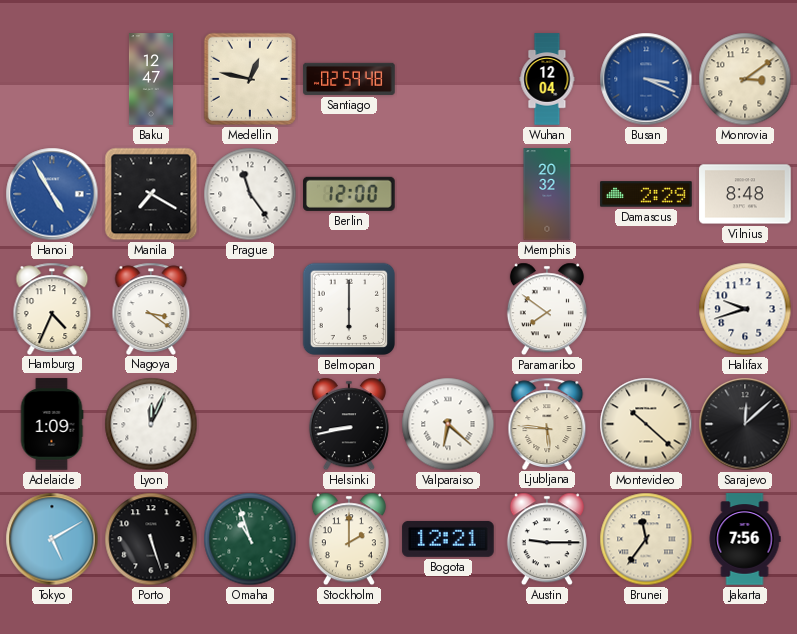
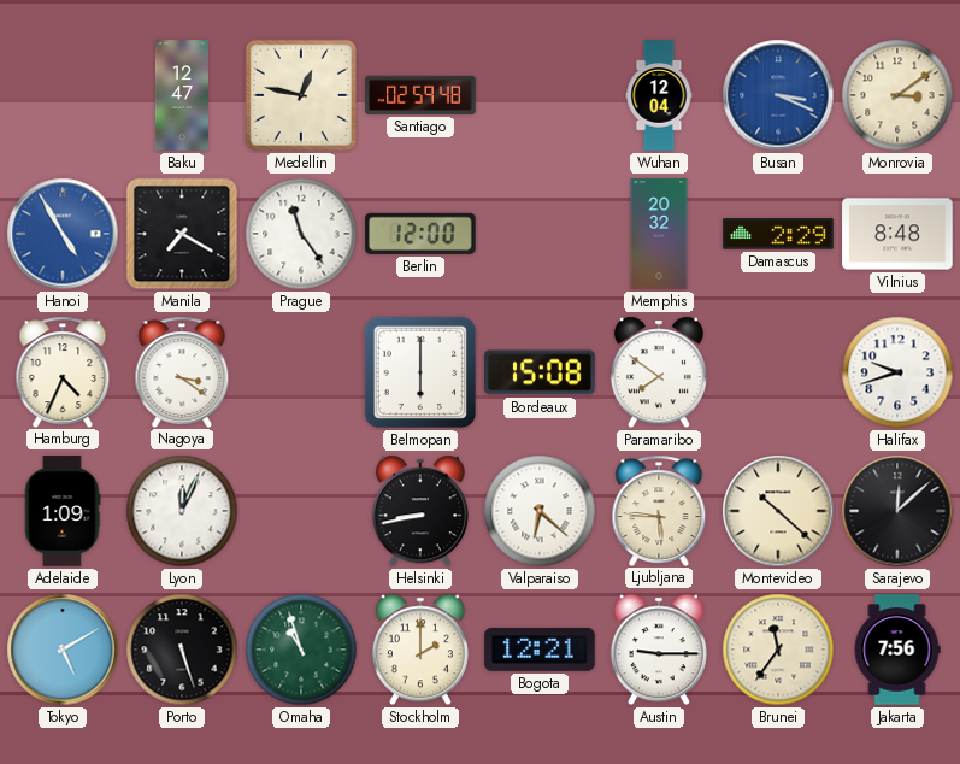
Bordeaux: none -> 15:08
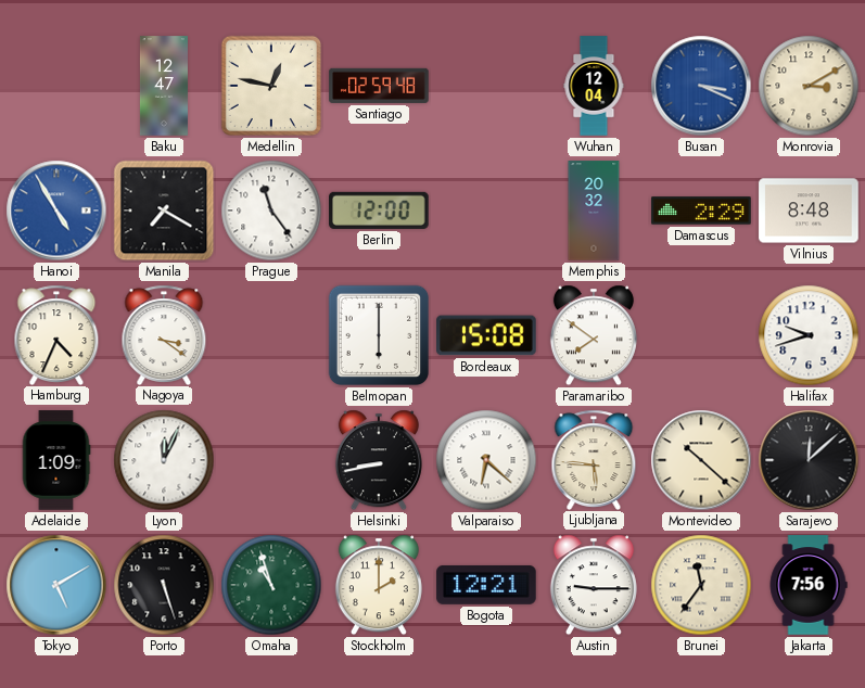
Monrovia: 3:09 -> 3:10
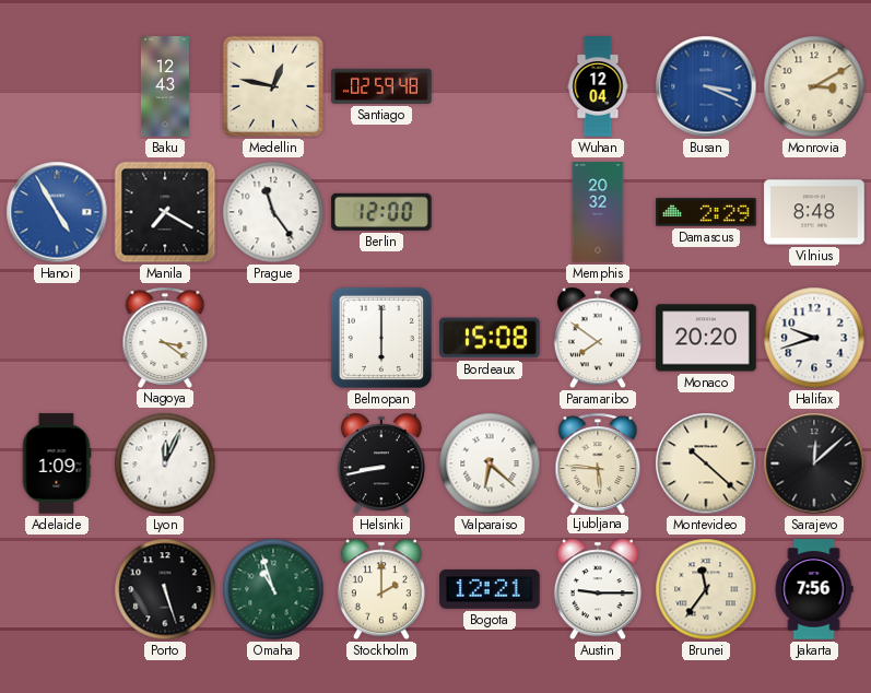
Baku: 12:47 -> 12:43
Hamburg: 4:34 -> none
Monaco: none -> 20:20
Tokyo: 5:10 -> none
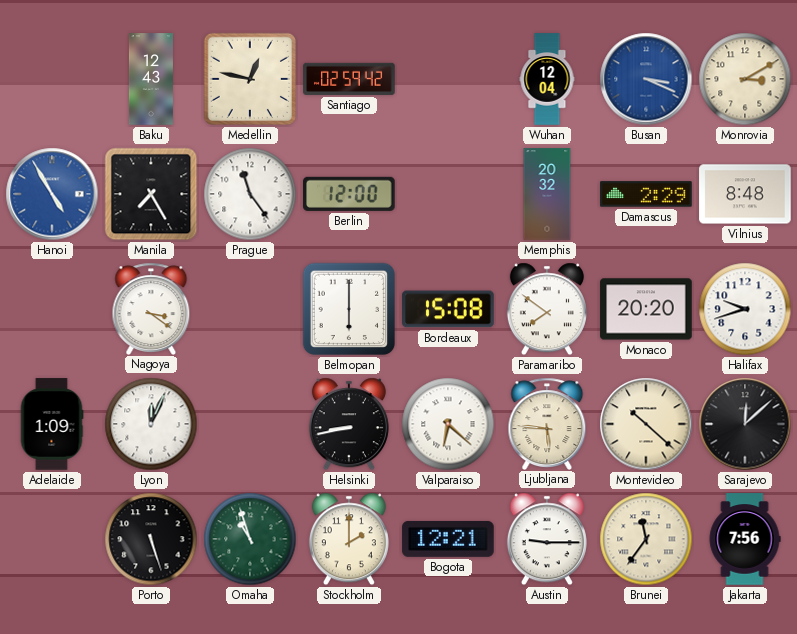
Santiago: 02:59:48 -> 02:59:42
Manila: 7:20 -> 7:25
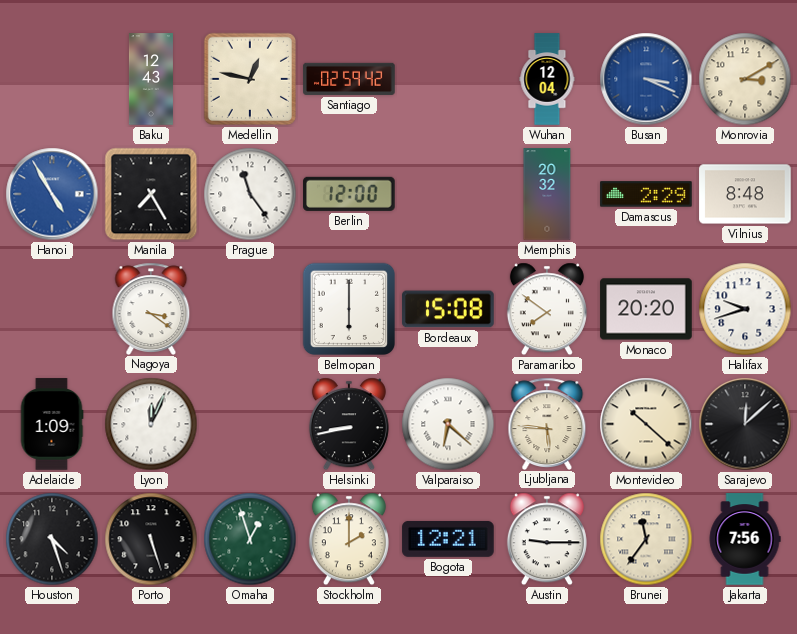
Houston: none -> 4:27
Omaha: 10:57 -> 12:57
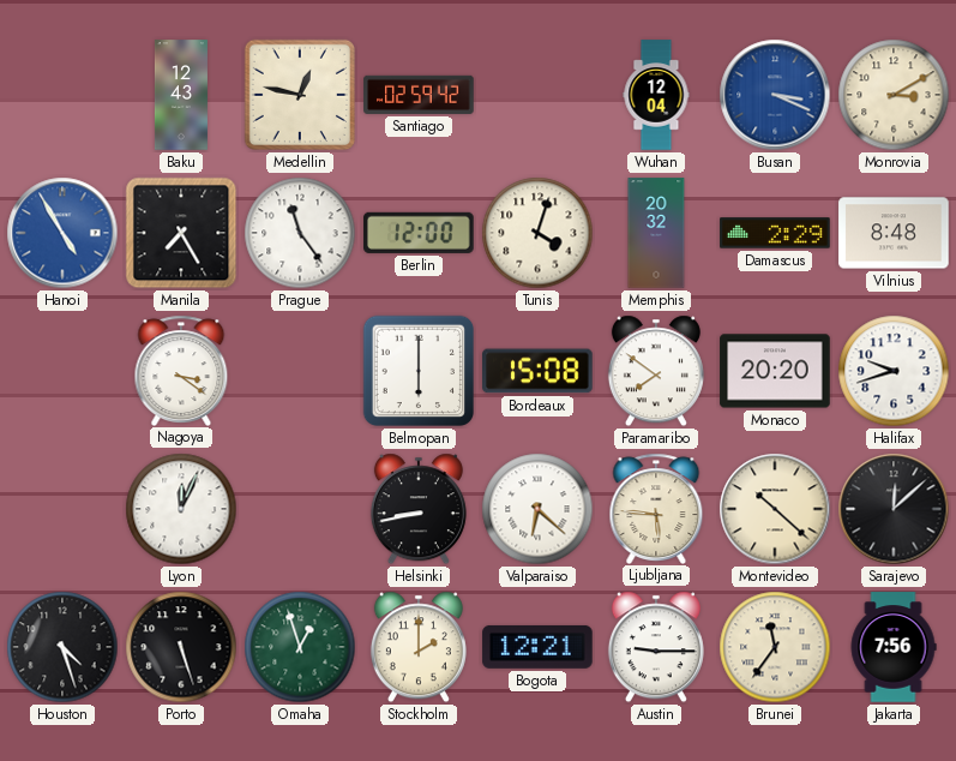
Tunis: none -> 4:03
Adelaide: 1:09 -> none
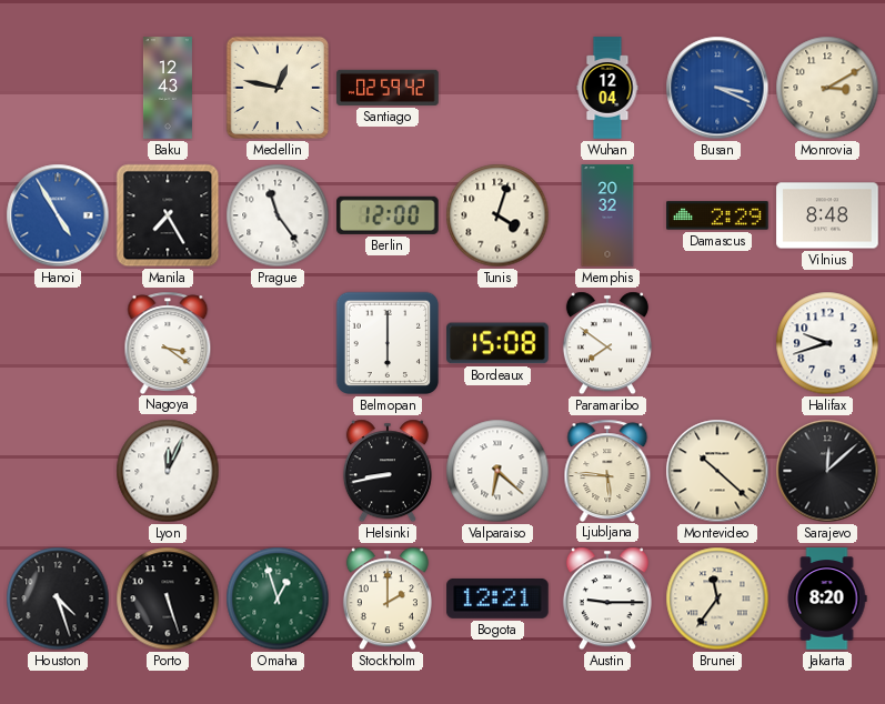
Monaco: 20:20 -> none
Jakarta: 7:56 -> 8:20
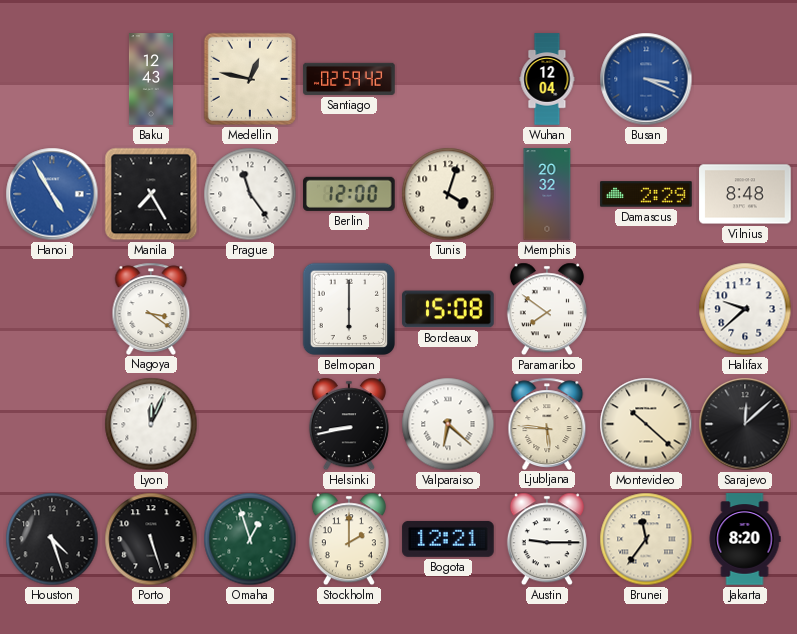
Monrovia: 3:10 -> none
Halifax: 9:42 -> 9:38
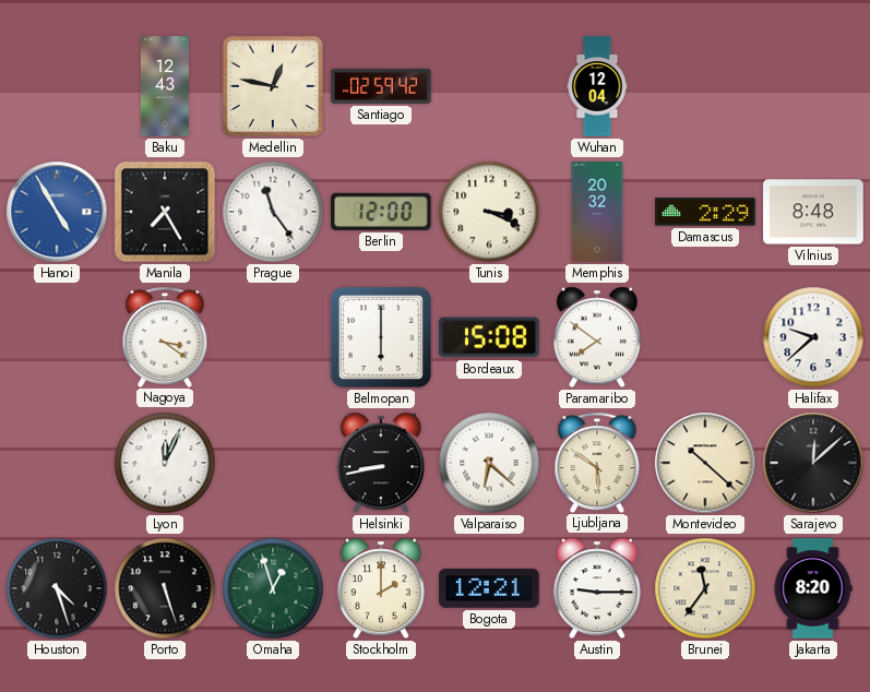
Busan: 3:19 -> none
Tunis: 4:03 -> 3:19
Ljubljana: 5:46 -> 5:51
